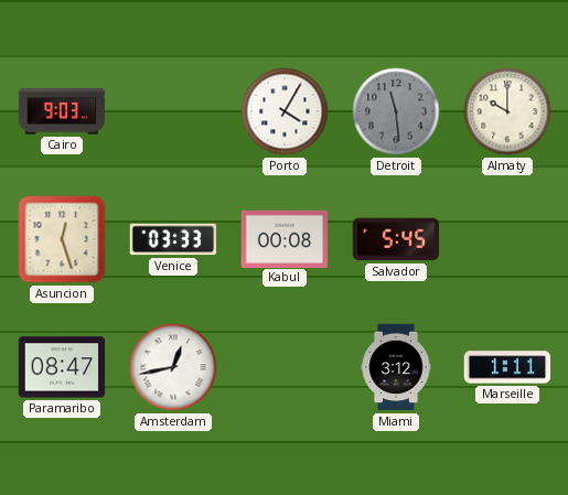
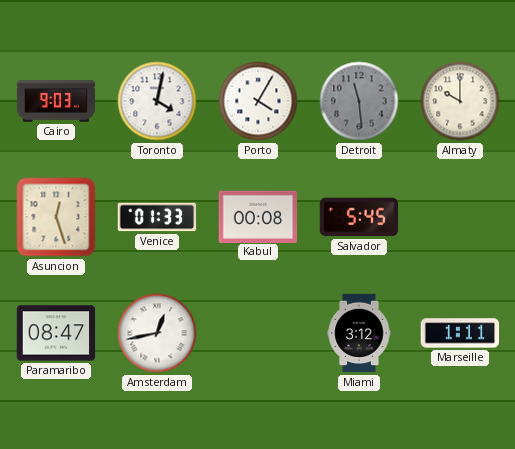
Toronto: none -> 4:02
Venice: 03:33 -> 01:33
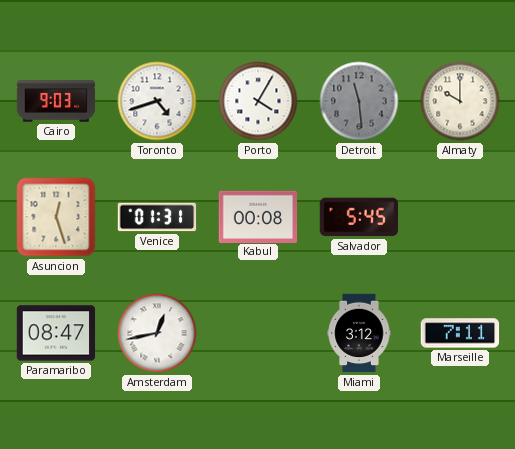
Toronto: 4:02 -> 4:42
Venice: 01:33 -> 01:31
Marseille: 1:11 -> 7:11
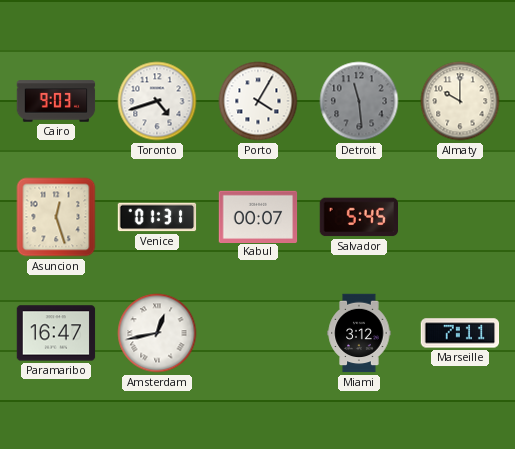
Kabul: 00:08 -> 00:07
Paramaribo: 08:47 -> 16:47
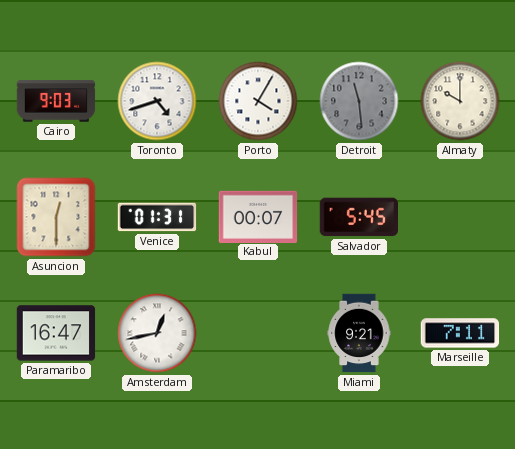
Asuncion: 12:27 -> 12:30
Miami: 3:12 -> 9:21
